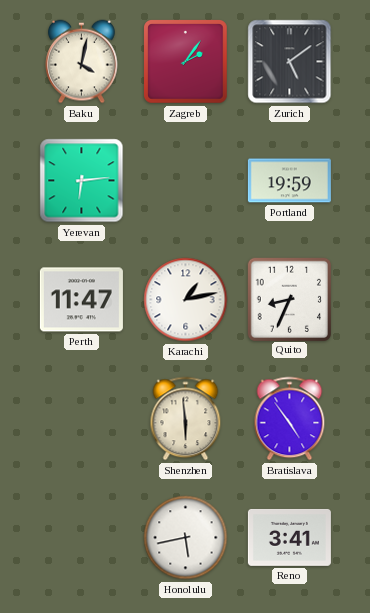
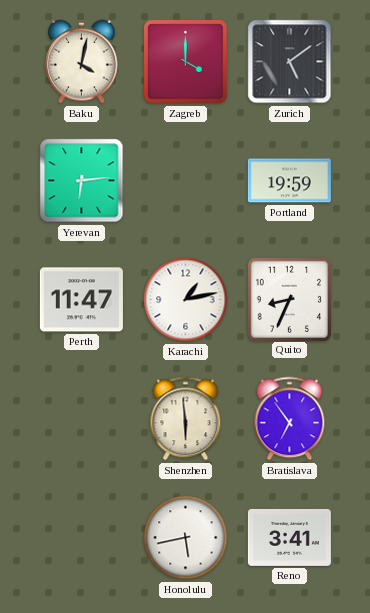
Zagreb: 2:06 -> 4:00
Bratislava: 4:54 -> 6:54
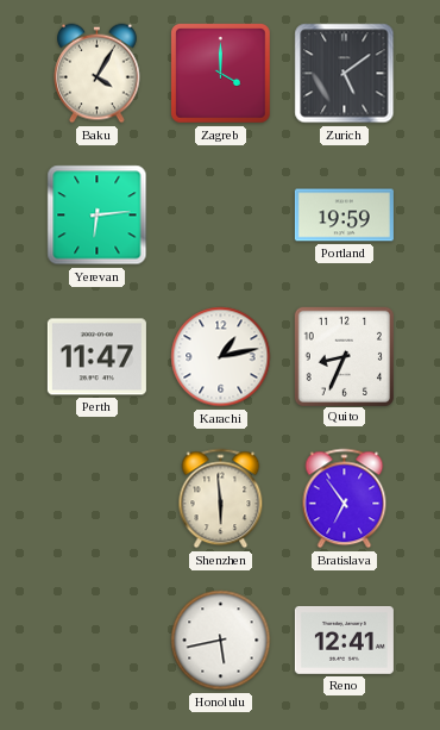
Baku: 4:02 -> 4:05
Reno: 3:41 -> 12:41
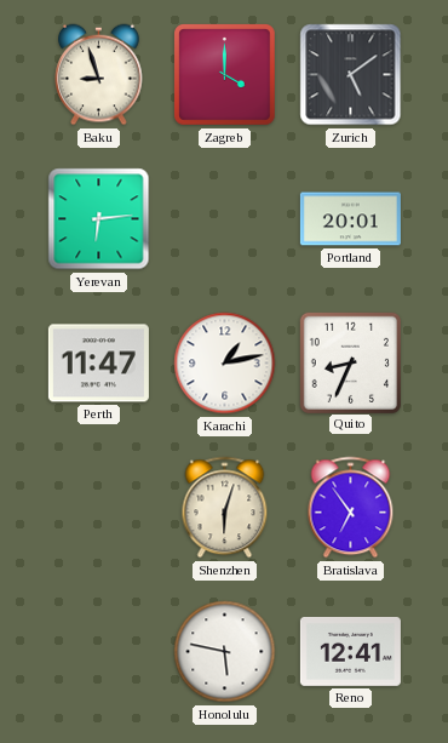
Baku: 4:05 -> 8:57
Portland: 19:59 -> 20:01
Shenzhen: 5:59 -> 6:03
Honolulu: 5:43 -> 5:47
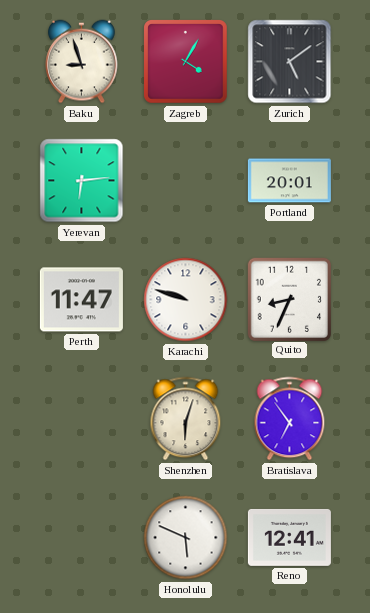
Zagreb: 4:00 -> 4:05
Karachi: 1:13 -> 9:48
Honolulu: 5:47 -> 5:49
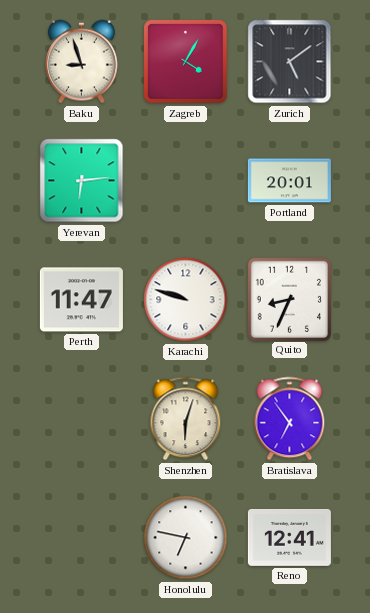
Honolulu: 5:49 -> 6:47
